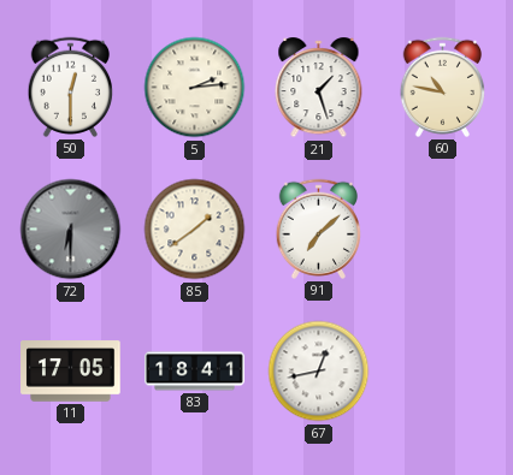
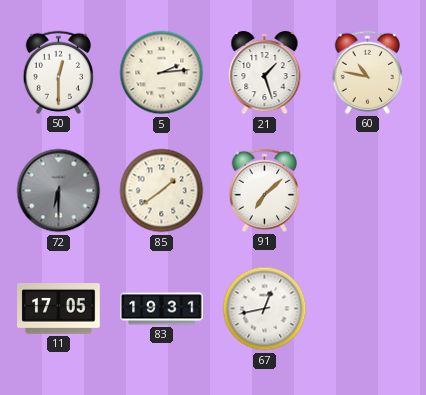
83: 18:41 -> 19:31
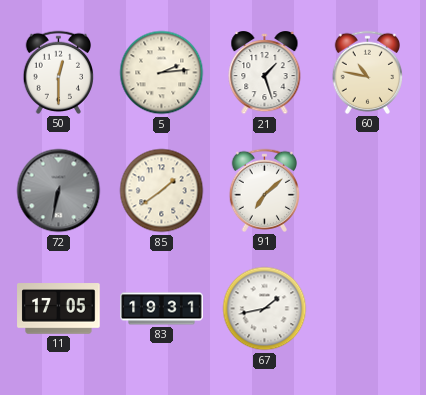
72: 6:30 -> 6:32
67: 12:43 -> 1:43
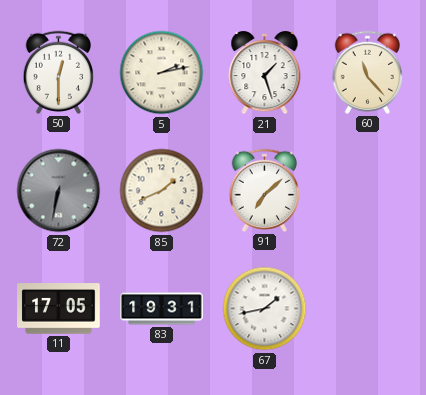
5: 2:14 -> 2:13
60: 10:47 -> 11:23
85: 1:39 -> 1:41
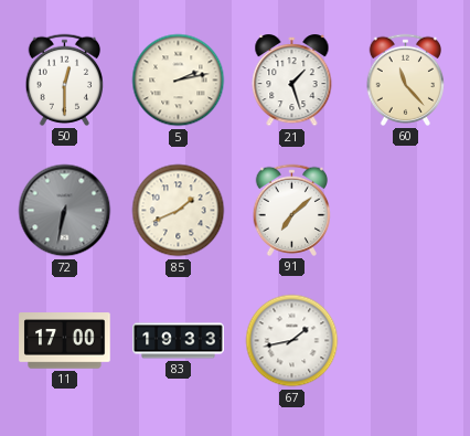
11: 17:05 -> 17:00
83: 19:31 -> 19:33
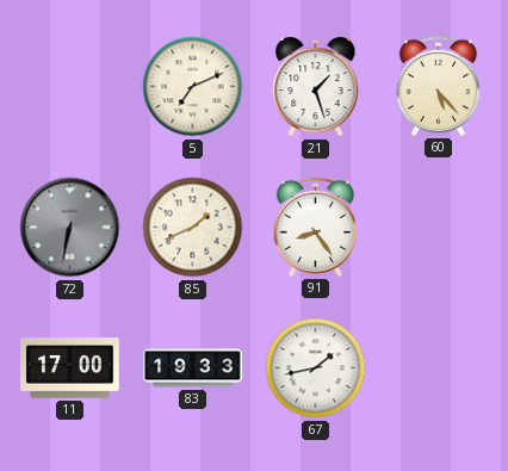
50: 12:30 -> none
5: 2:13 -> 7:11
60: 11:23 -> 5:23
91: 7:08 -> 8:24
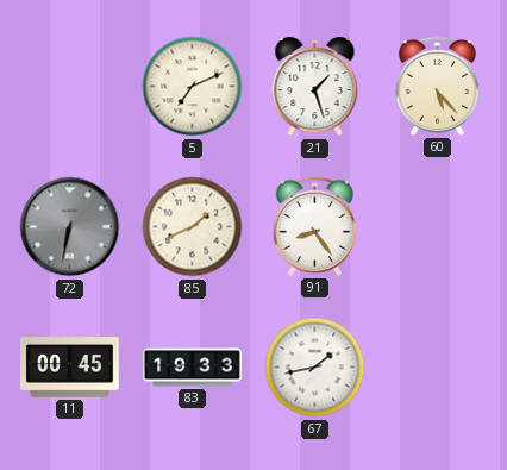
11: 17:00 -> 00:45
